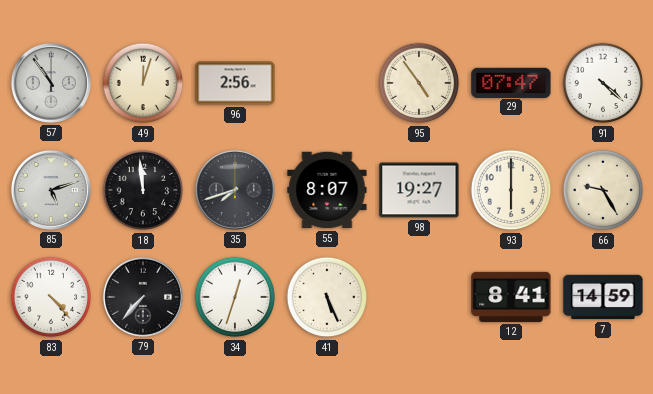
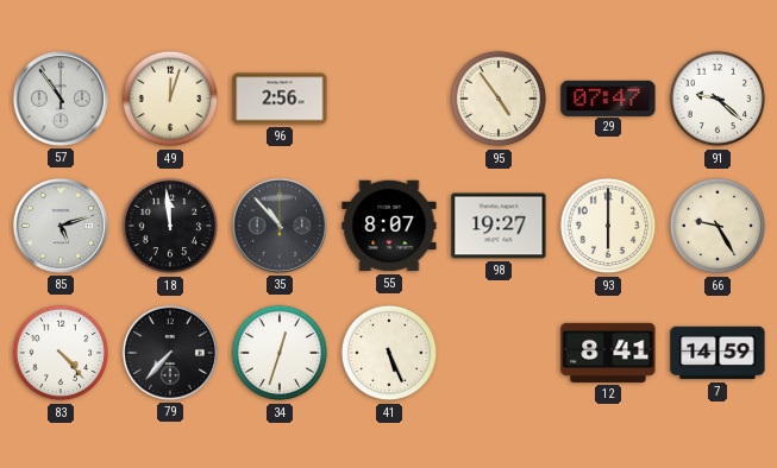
91: 4:22 -> 9:22
35: 7:42 -> 10:53
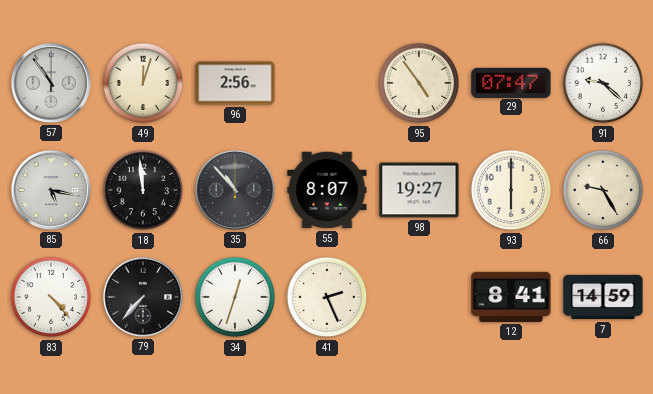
85: 5:12 -> 5:17
41: 5:26 -> 2:26
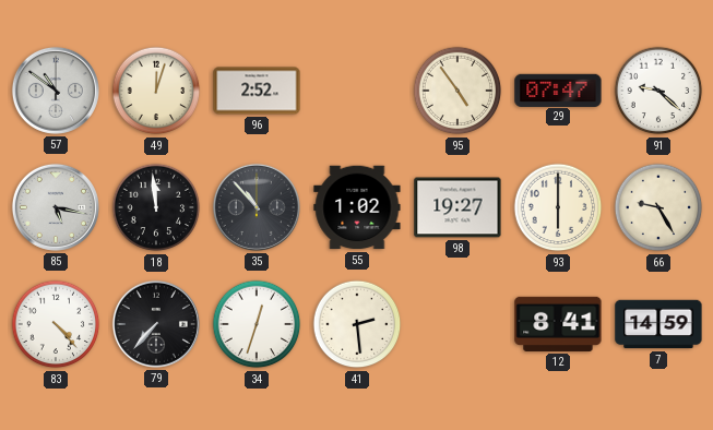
57: 10:54 -> 10:51
96: 2:56 -> 2:52
55: 8:07 -> 1:02
41: 2:26 -> 2:29
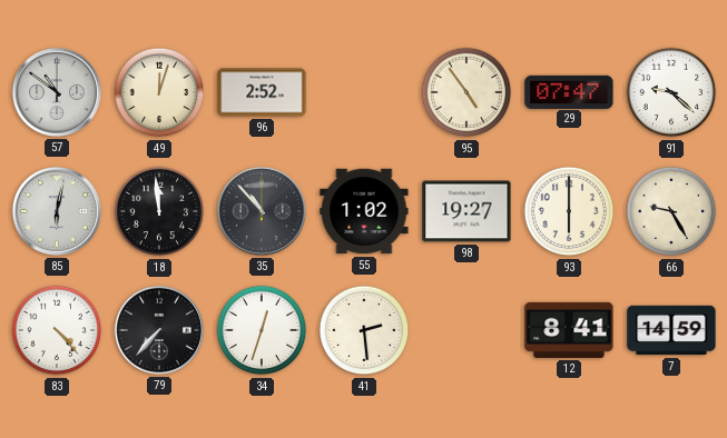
85: 5:17 -> 6:02
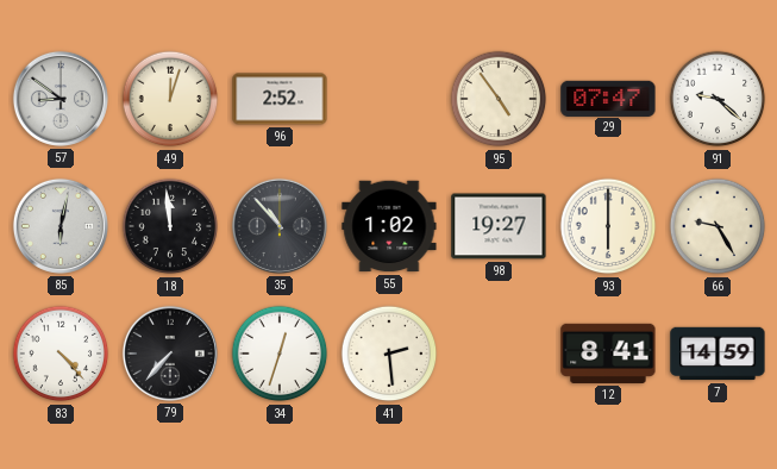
57: 10:51 -> 8:51
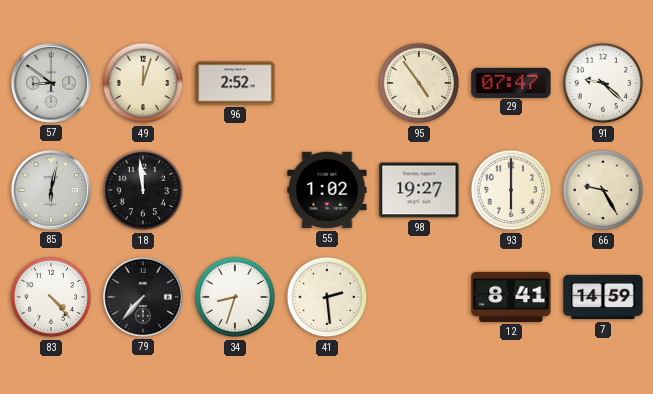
35: 10:53 -> none
34: 12:33 -> 8:33
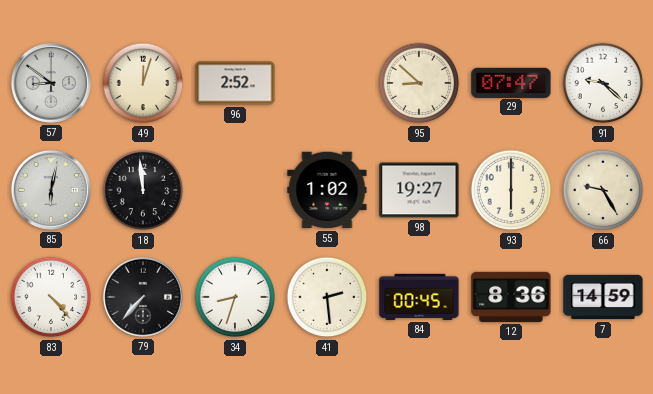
95: 4:54 -> 8:52
84: none -> 00:45
12: 8:41 -> 8:36
